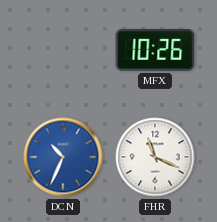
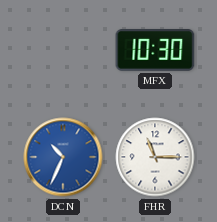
MFX: 10:26 -> 10:30
FHR: 11:19 -> 11:15
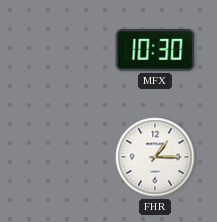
DCN: 10:34 -> none
FHR: 11:15 -> 1:15
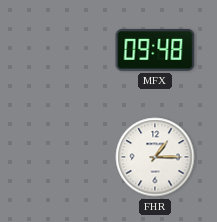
MFX: 10:30 -> 09:48
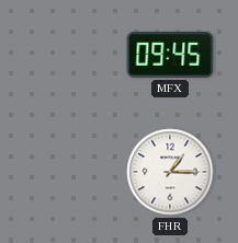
MFX: 09:48 -> 09:45
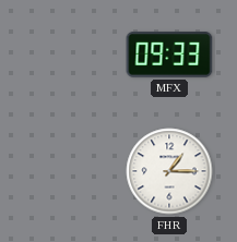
MFX: 09:45 -> 09:33
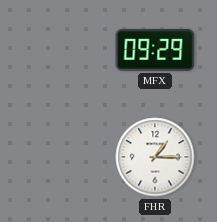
MFX: 09:33 -> 09:29
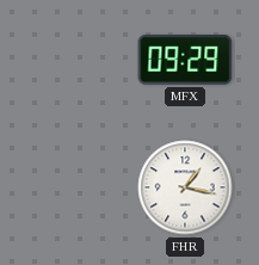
FHR: 1:15 -> 1:17
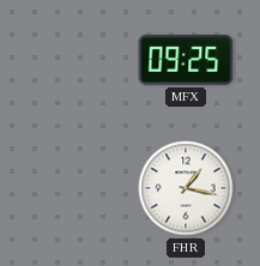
MFX: 09:29 -> 09:25
